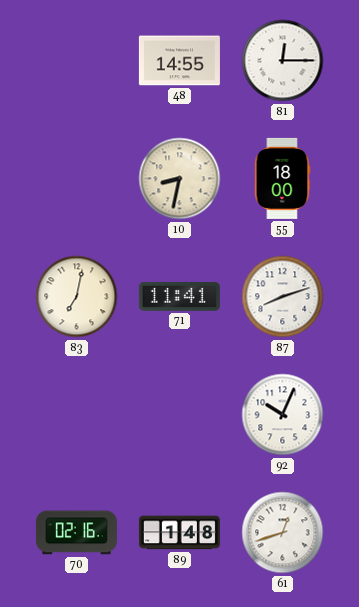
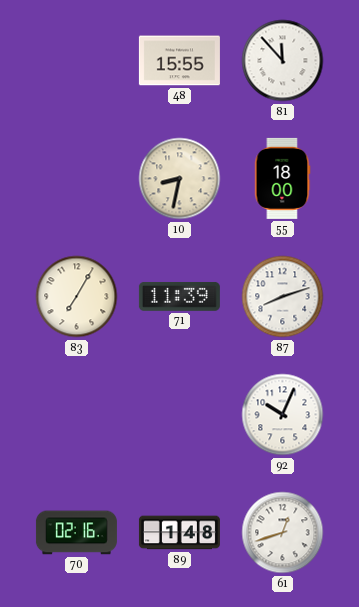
48: 14:55 -> 15:55
81: 12:15 -> 11:53
83: 7:02 -> 7:05
71: 11:41 -> 11:39
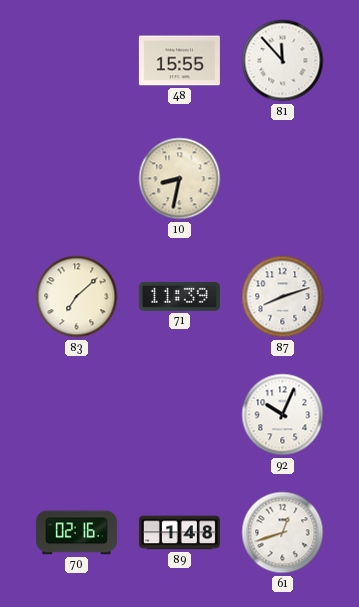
55: 18:00 -> none
83: 7:05 -> 7:08
